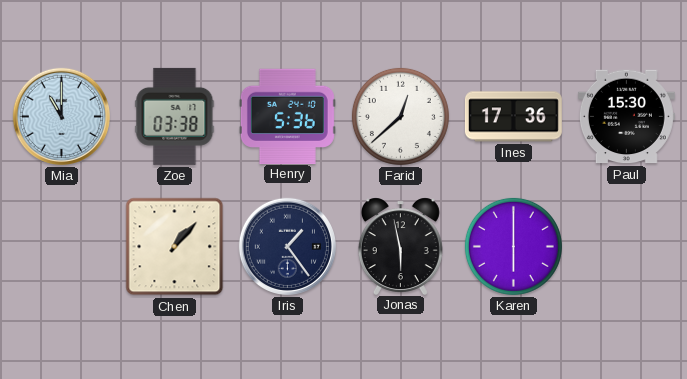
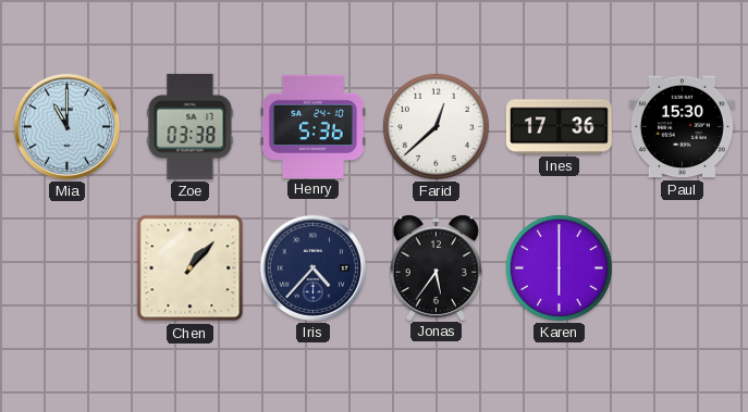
Iris: 1:24 -> 4:37
Jonas: 5:58 -> 5:36
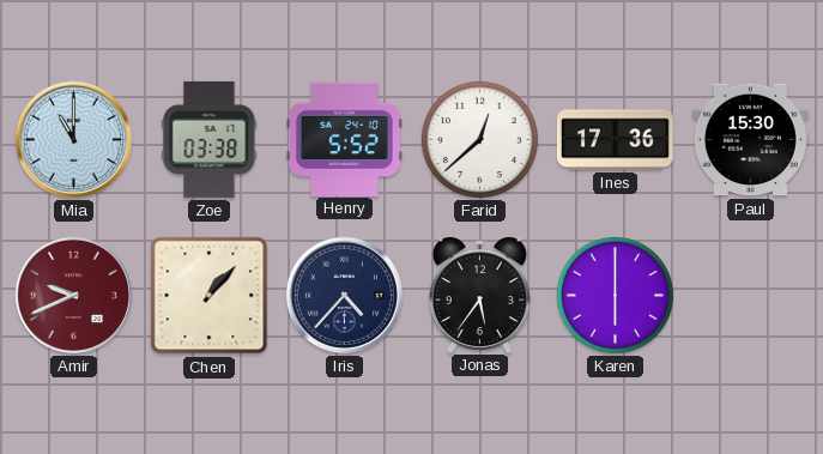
Henry: 5:36 -> 5:52
Amir: none -> 9:41
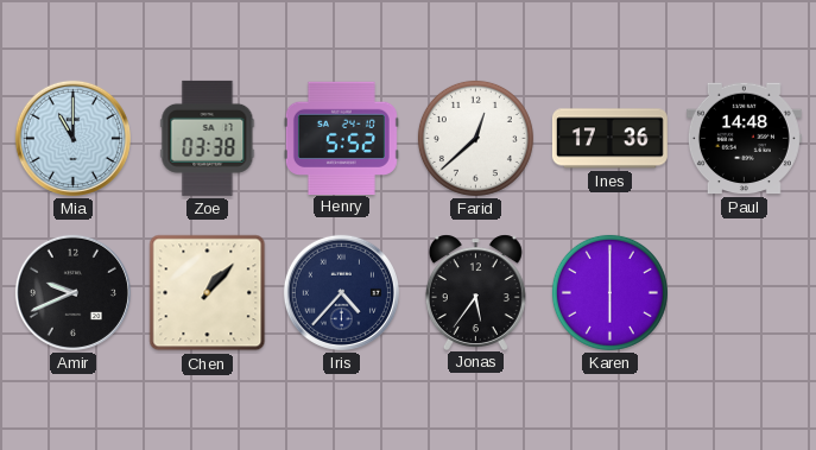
Paul: 15:30 -> 14:48
Amir dial: burgundy -> black
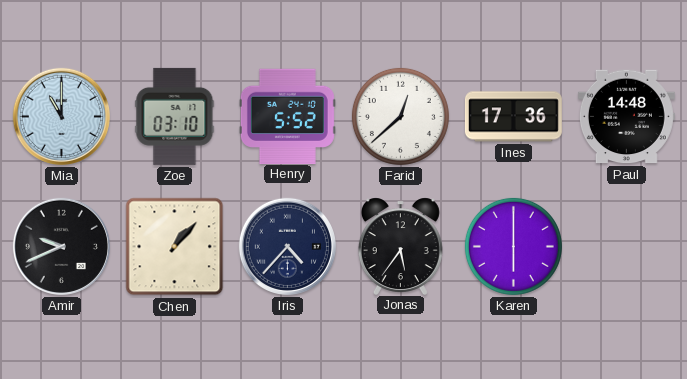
Zoe: 03:38 -> 03:10
